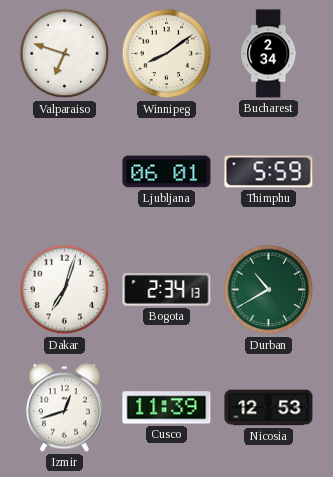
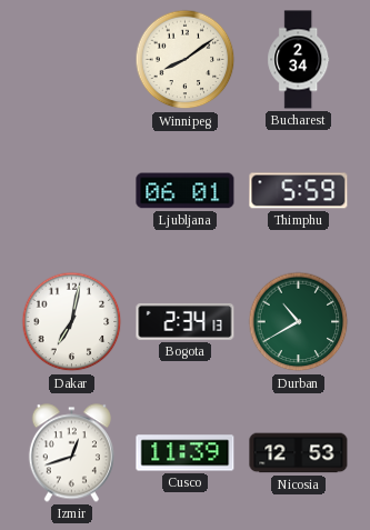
Valparaiso: 6:48 -> none
Dakar: 7:03 -> 7:02
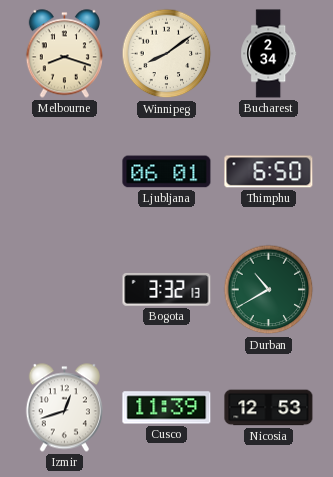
Melbourne: none -> 8:18
Thimphu: 5:59 -> 6:50
Dakar: 7:02 -> none
Bogota: 2:34 -> 3:32
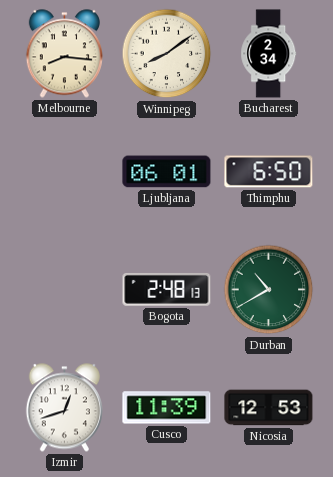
Melbourne: 8:18 -> 8:16
Bogota: 3:32 -> 2:48
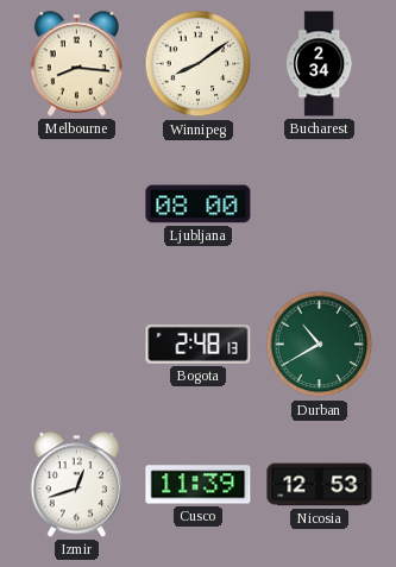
Ljubljana: 06:01 -> 08:00
Thimphu: 6:50 -> none
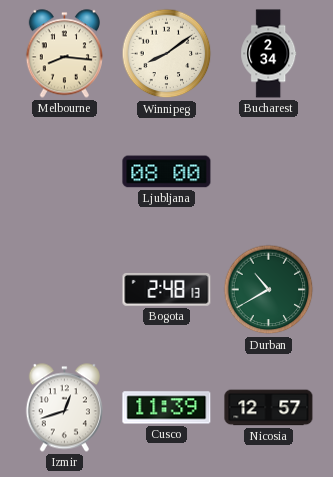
Nicosia: 12:53 -> 12:57
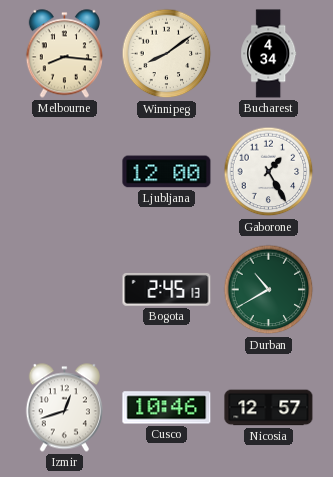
Bucharest: 2:34 -> 4:34
Ljubljana: 08:00 -> 12:00
Gaborone: none -> 1:25
Bogota: 2:48 -> 2:45
Cusco: 11:39 -> 10:46
